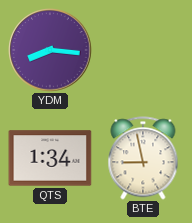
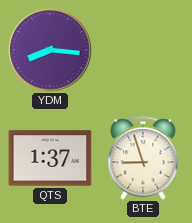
QTS: 1:34 -> 1:37
BTE: 8:58 -> 8:57
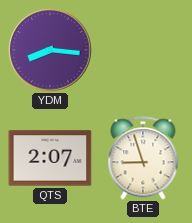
QTS: 1:37 -> 2:07
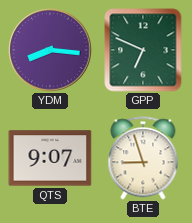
GPP: none -> 6:49
QTS: 2:07 -> 9:07
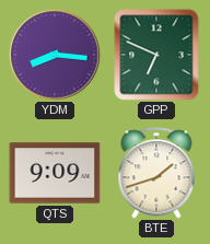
QTS: 9:07 -> 9:09
BTE: 8:57 -> 1:42
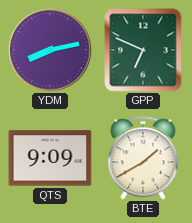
YDM: 8:16 -> 8:13
BTE: 1:42 -> 1:40
